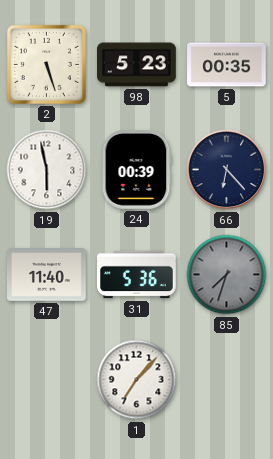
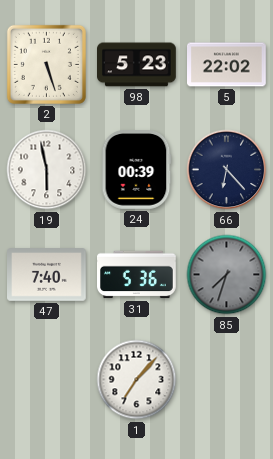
5: 00:35 -> 22:02
47: 11:40 -> 7:40
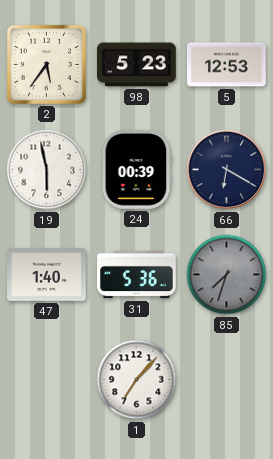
2: 5:27 -> 5:36
5: 22:02 -> 12:53
66: 6:23 -> 6:20
47: 7:40 -> 1:40
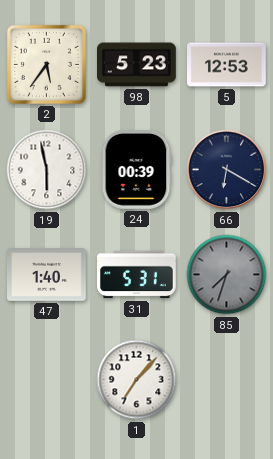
31: 5:36 -> 5:31
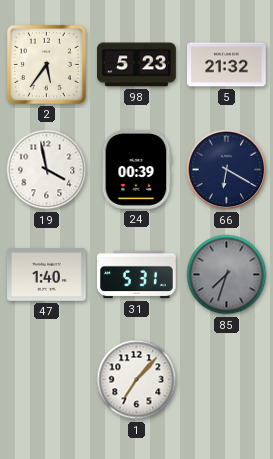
5: 12:53 -> 21:32
19: 5:58 -> 3:58
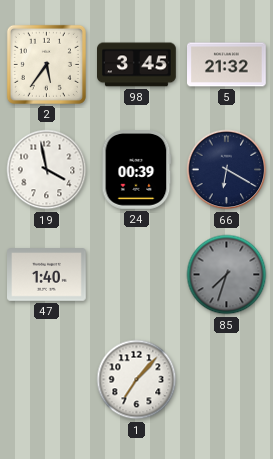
98: 5:23 -> 3:45
31: 5:31 -> none
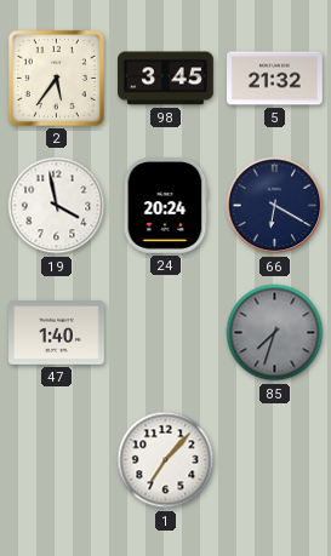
24: 00:39 -> 20:24
